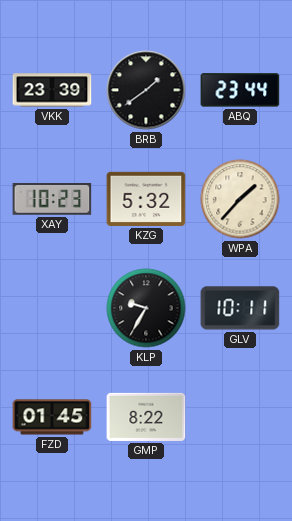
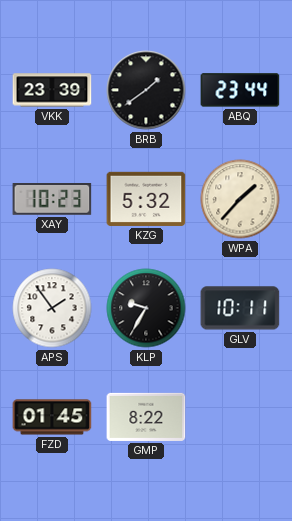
APS: none -> 1:54
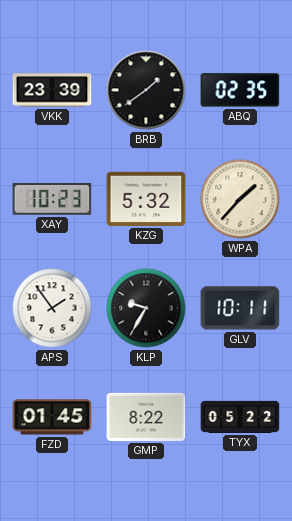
ABQ: 23:44 -> 02:35
TYX: none -> 05:22
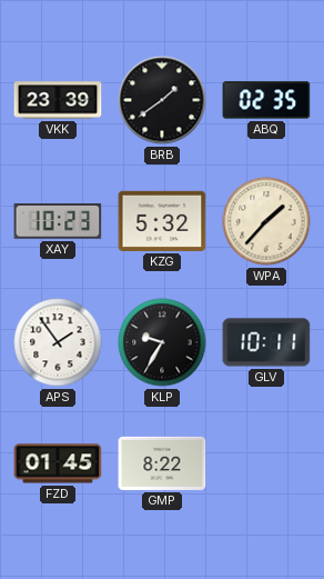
TYX: 05:22 -> none
